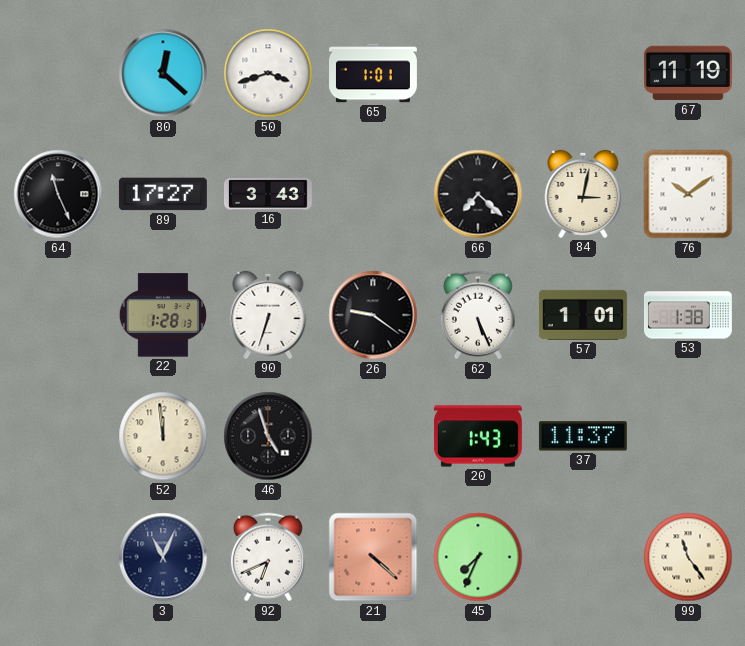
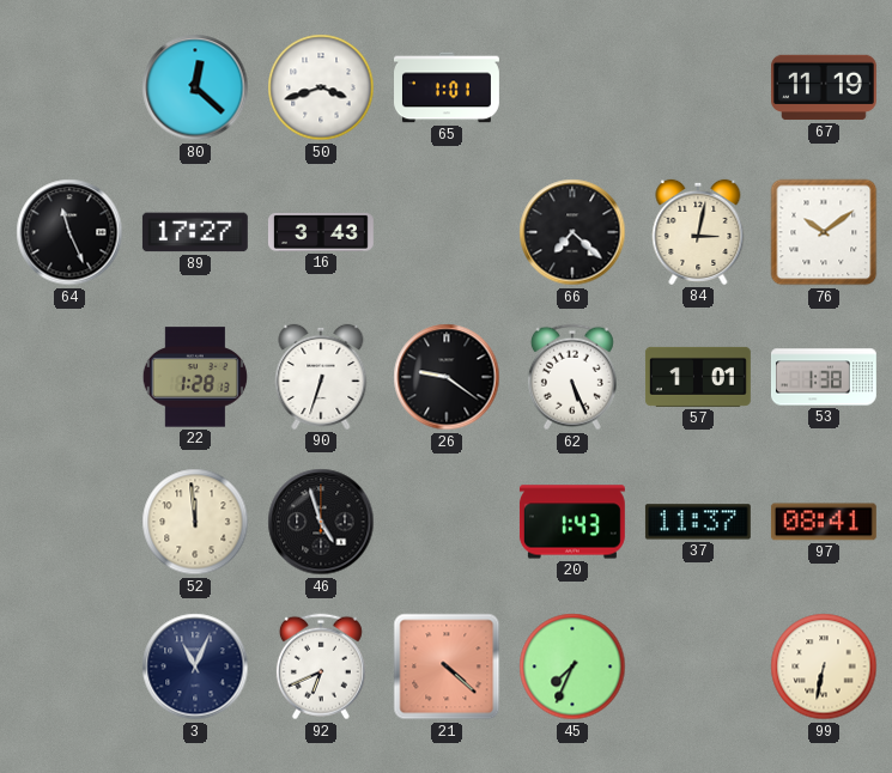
97: none -> 08:41
99: 11:24 -> 6:32
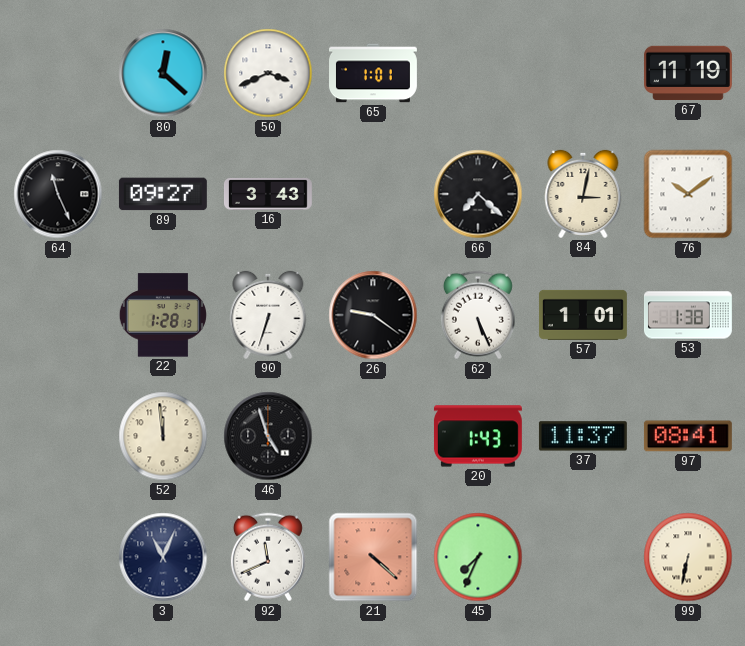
50: 3:42 -> 3:41
89: 17:27 -> 09:27
92: 6:41 -> 11:41
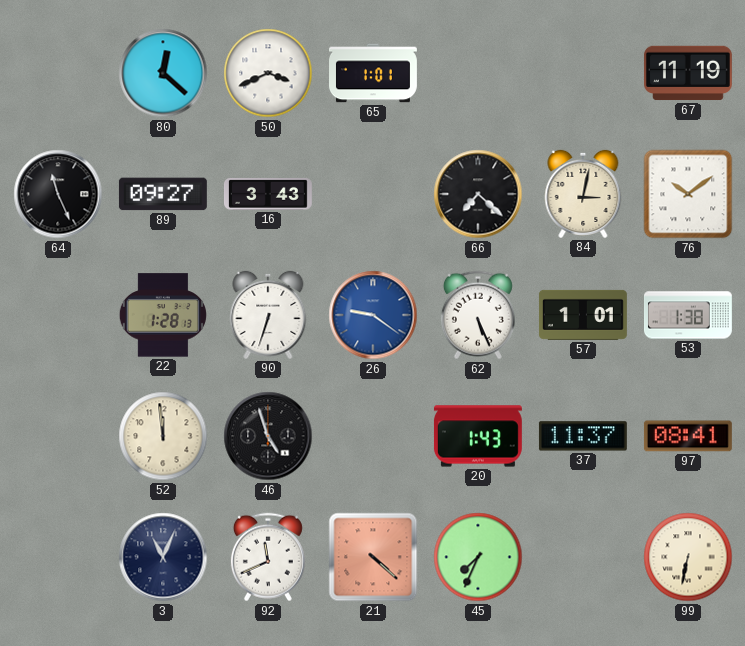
26 dial: black -> blue
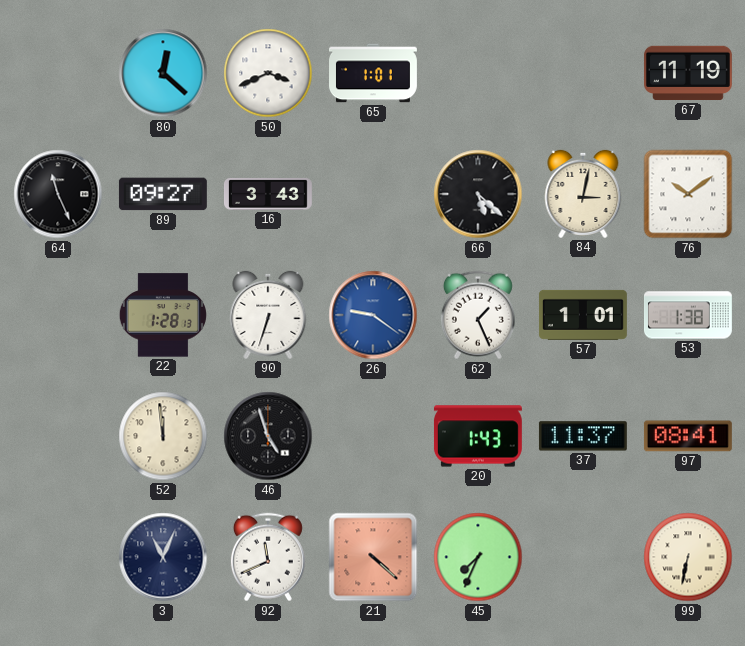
66: 7:22 -> 5:22
62: 5:26 -> 1:26
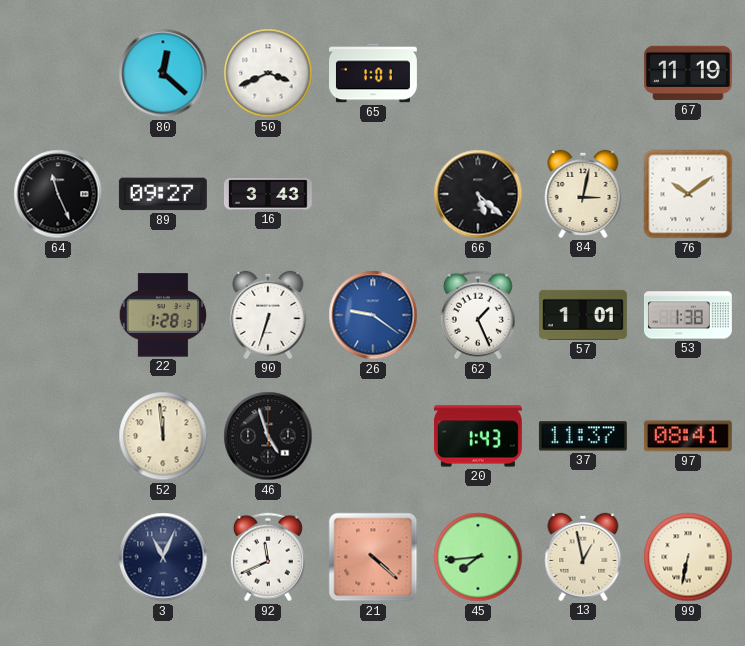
45: 7:34 -> 7:44
13: none -> 12:58
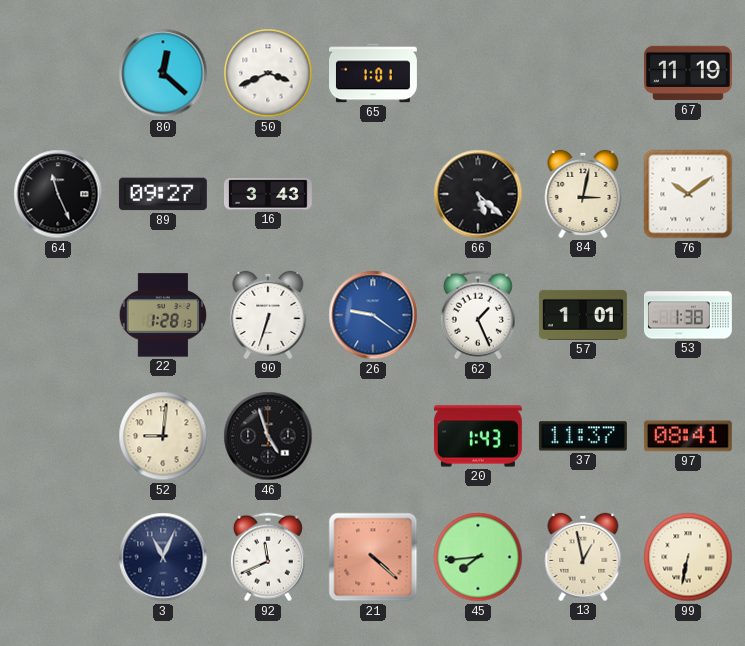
52: 11:59 -> 9:01
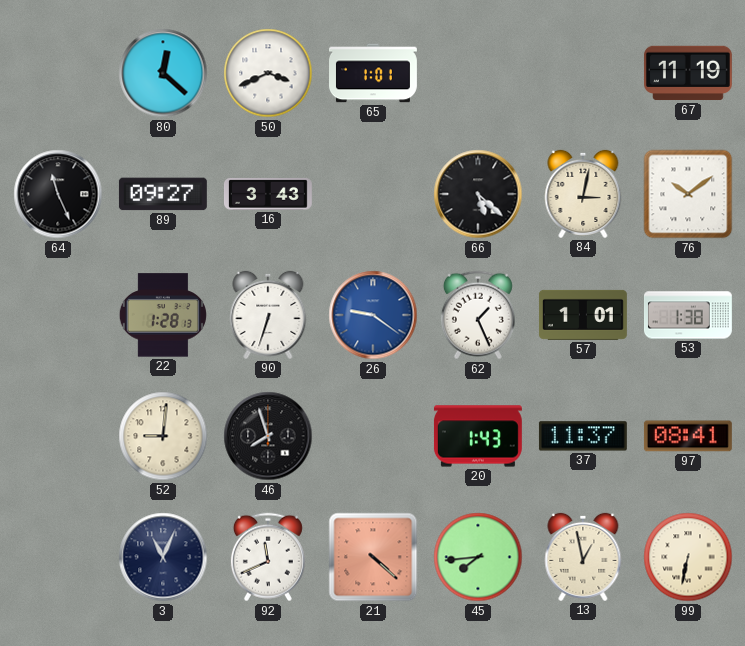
46: 4:57 -> 7:57
